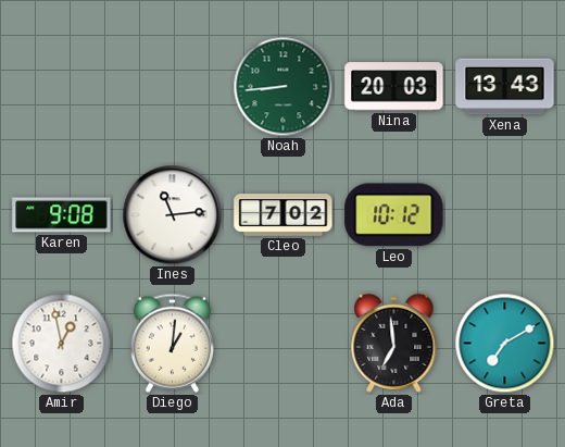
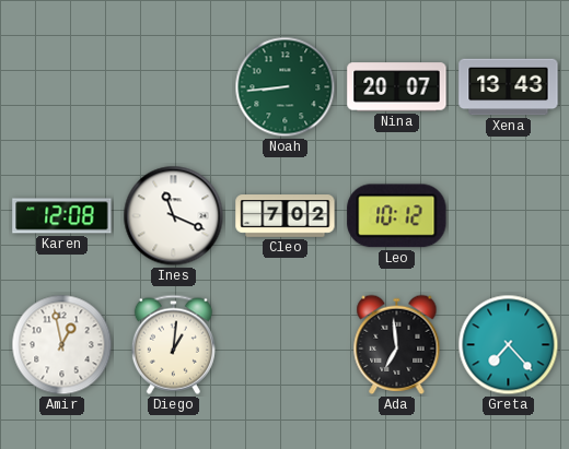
Nina: 20:03 -> 20:07
Karen: 9:08 -> 12:08
Ines: 11:14 -> 11:19
Greta: 7:10 -> 7:23
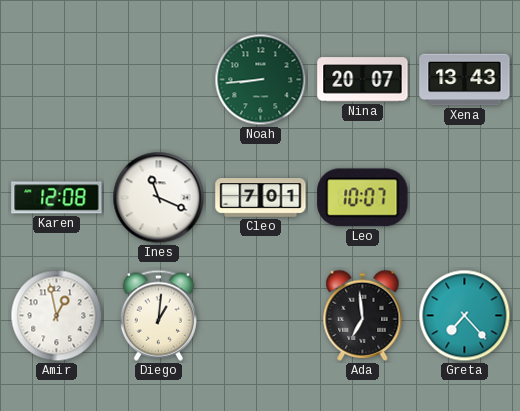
Cleo: 7:02 -> 7:01
Leo: 10:12 -> 10:07
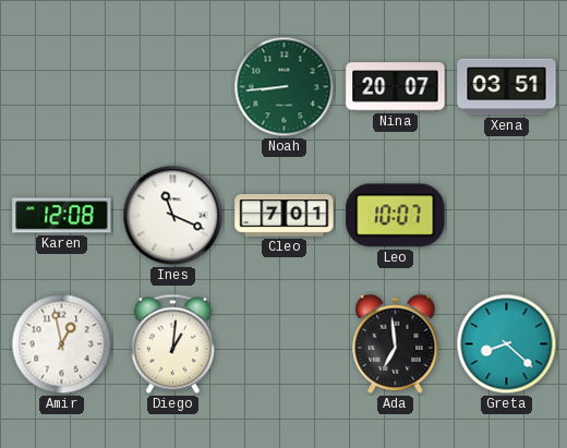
Xena: 13:43 -> 03:51
Greta: 7:23 -> 8:22
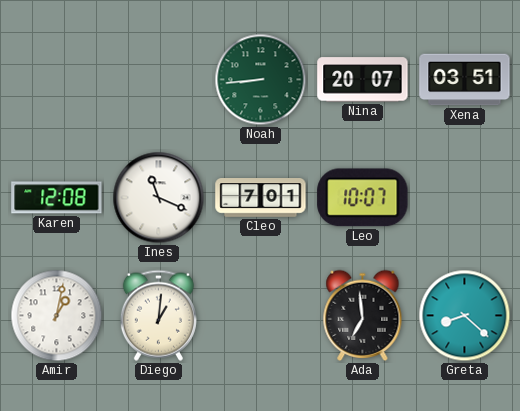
Amir: 12:58 -> 1:02
